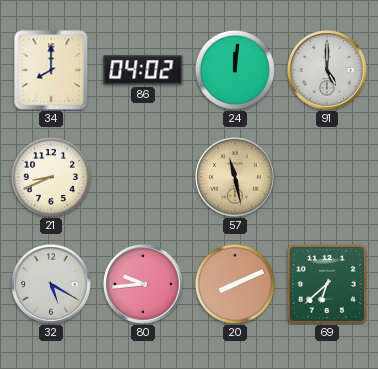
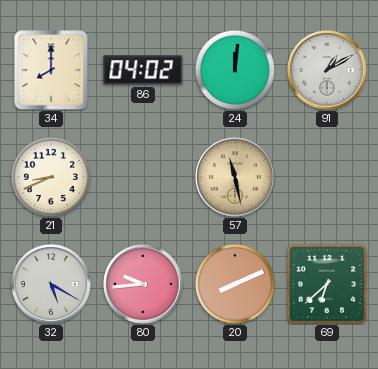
91: 5:00 -> 1:10
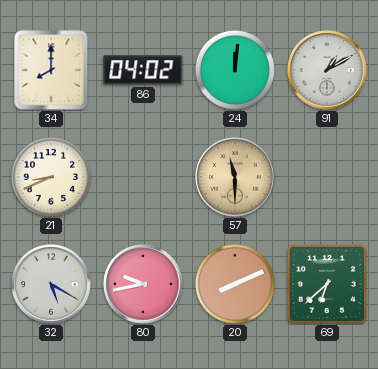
57: 11:28 -> 11:30
80: 9:44 -> 9:43
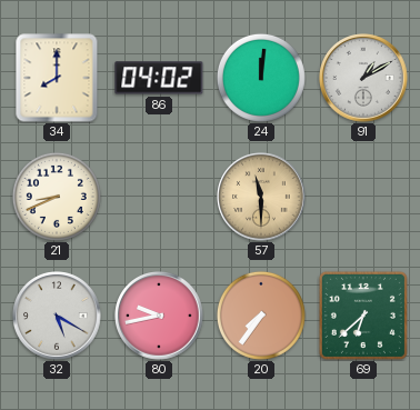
20: 8:11 -> 7:36
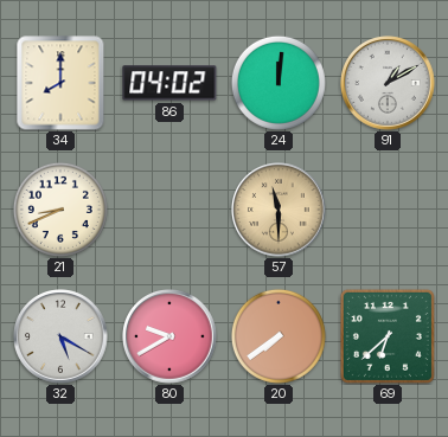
80: 9:43 -> 9:40
20: 7:36 -> 7:39
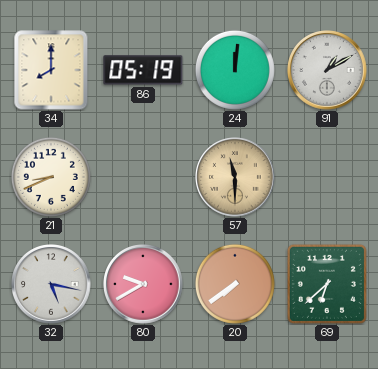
86: 04:02 -> 05:19
32: 5:20 -> 5:17
